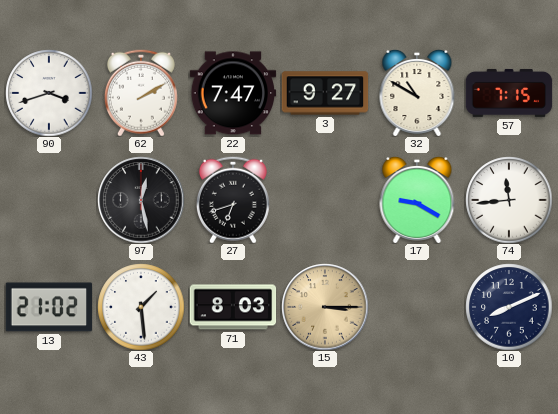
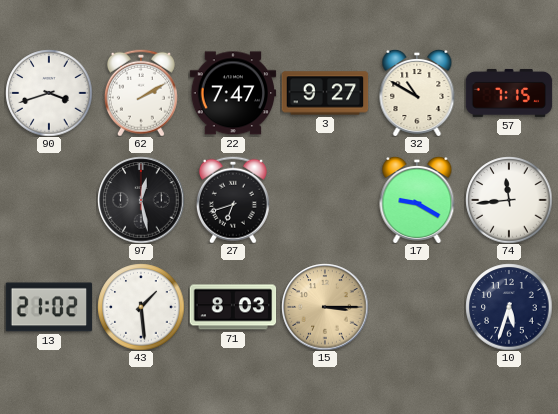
10: 8:11 -> 5:33
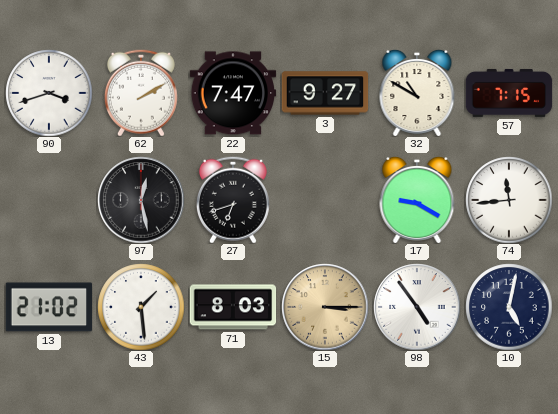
98: none -> 4:54
10: 5:33 -> 5:02
